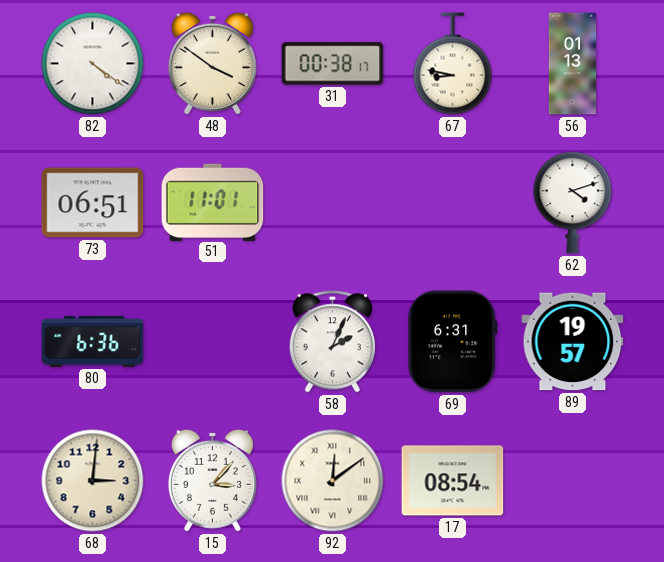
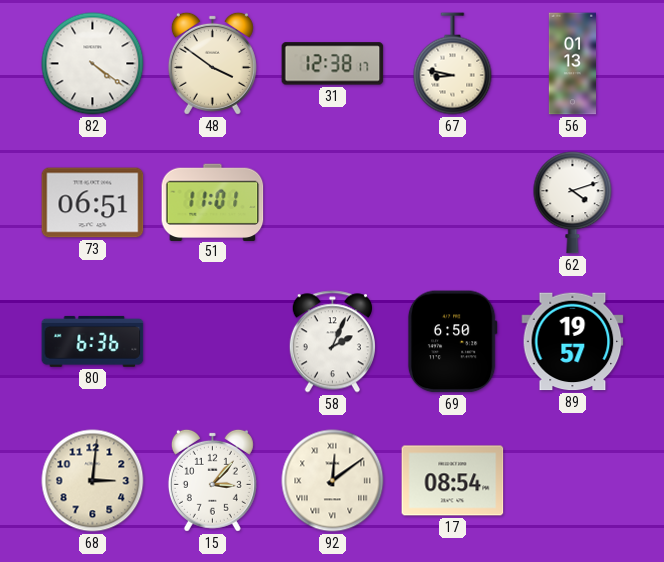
31: 00:38 -> 12:38
69: 6:31 -> 6:50
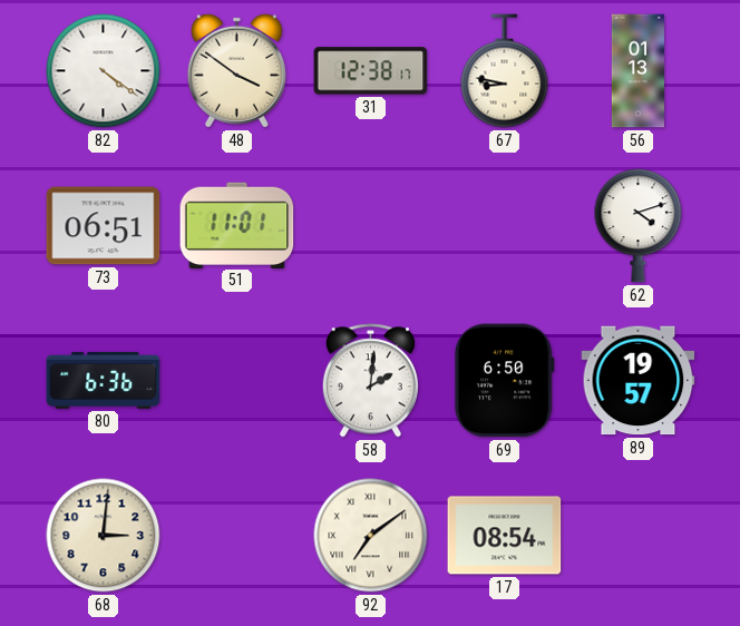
58: 2:04 -> 2:01
15: 3:07 -> none
92: 12:09 -> 7:09
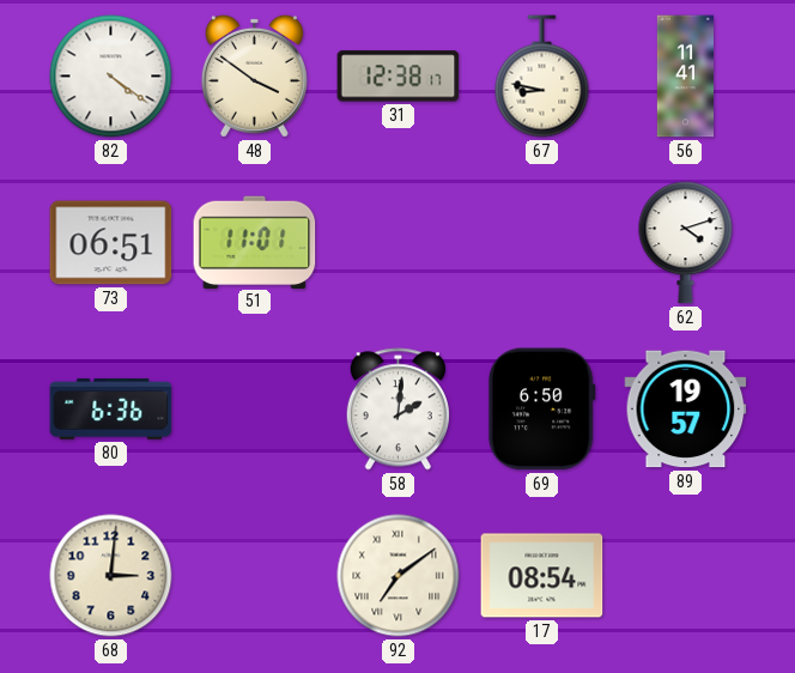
56: 01:13 -> 11:41
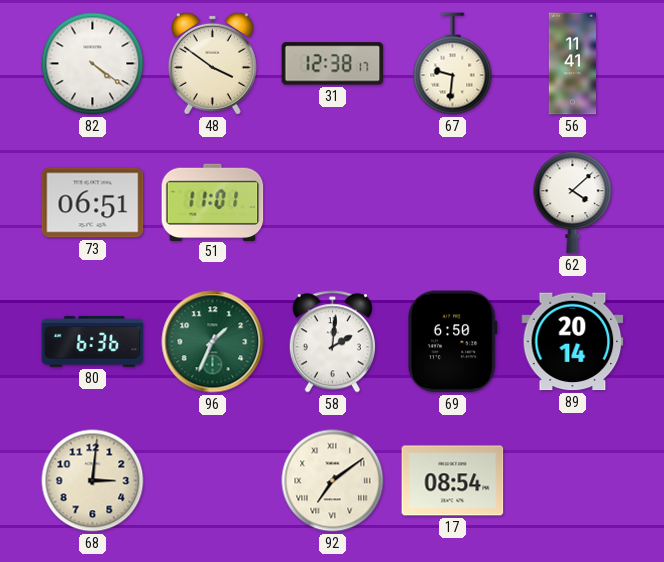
67: 8:47 -> 9:31
62: 4:12 -> 4:08
96: none -> 1:34
89: 19:57 -> 20:14
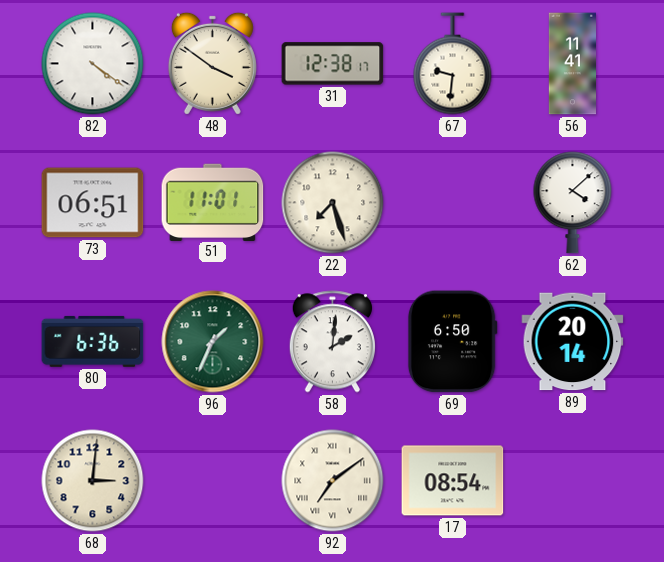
22: none -> 7:27
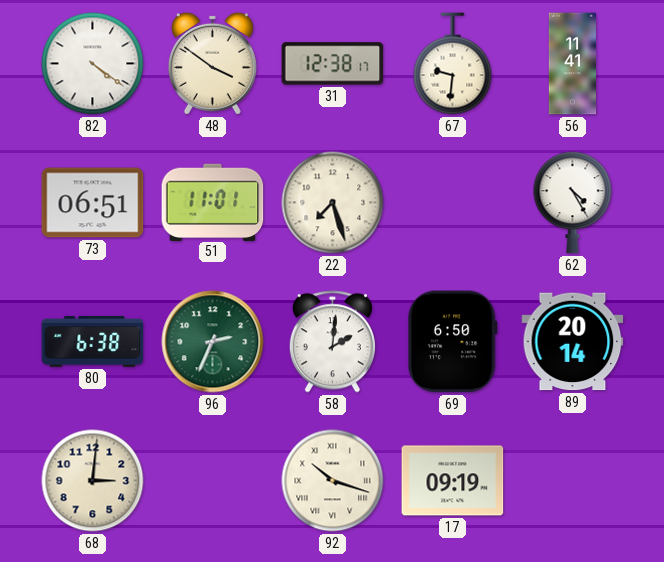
62: 4:08 -> 4:25
80: 6:36 -> 6:38
96: 1:34 -> 2:34
92: 7:09 -> 10:18
17: 08:54 -> 09:19
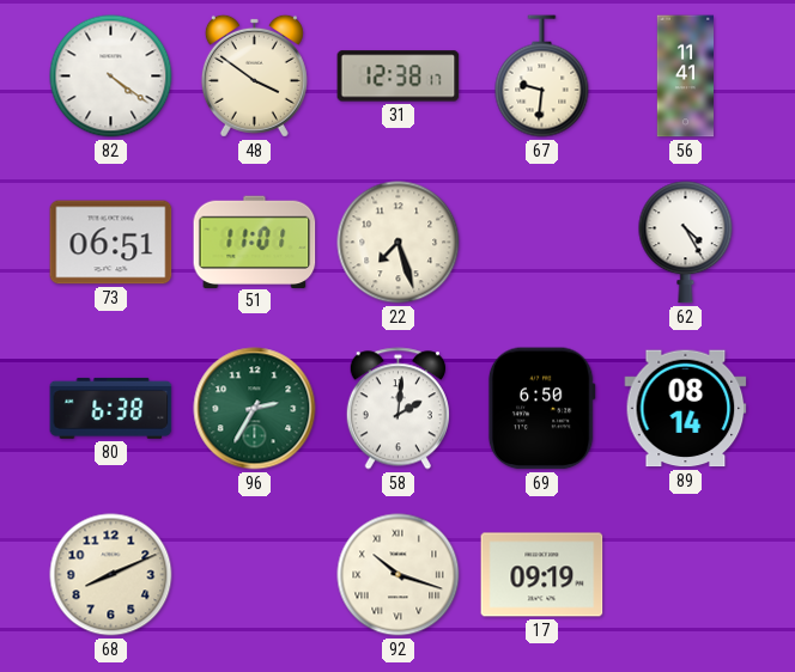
96: 2:34 -> 2:35
89: 20:14 -> 08:14
68: 3:01 -> 8:11
